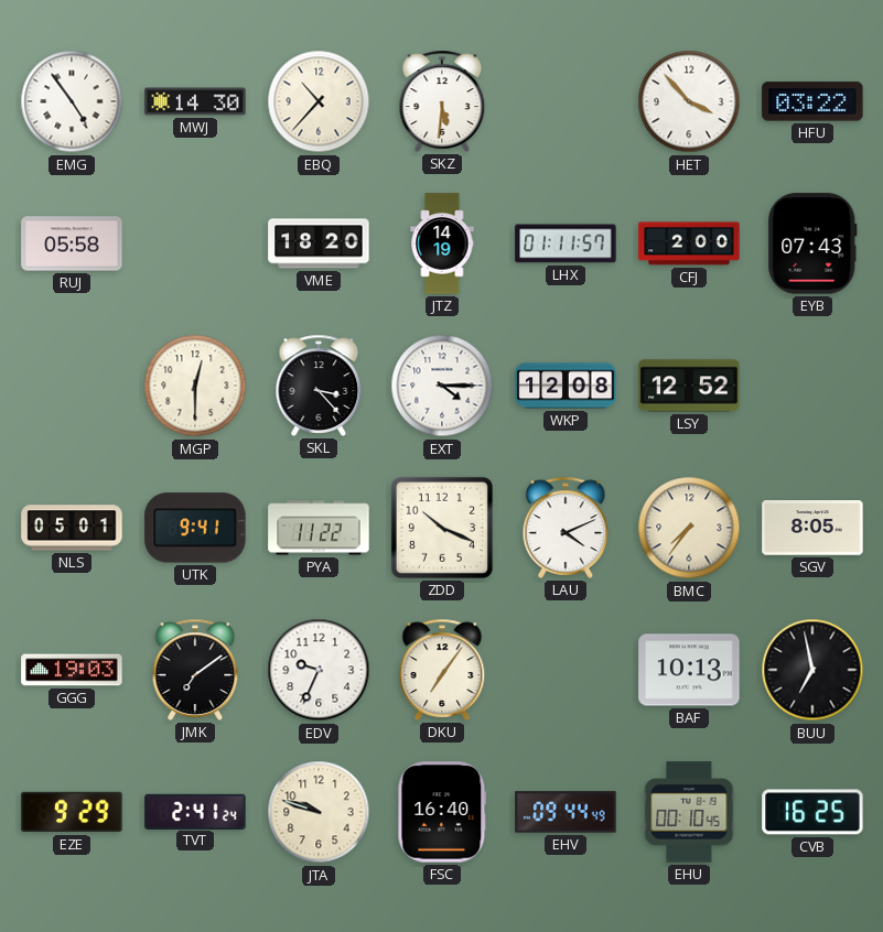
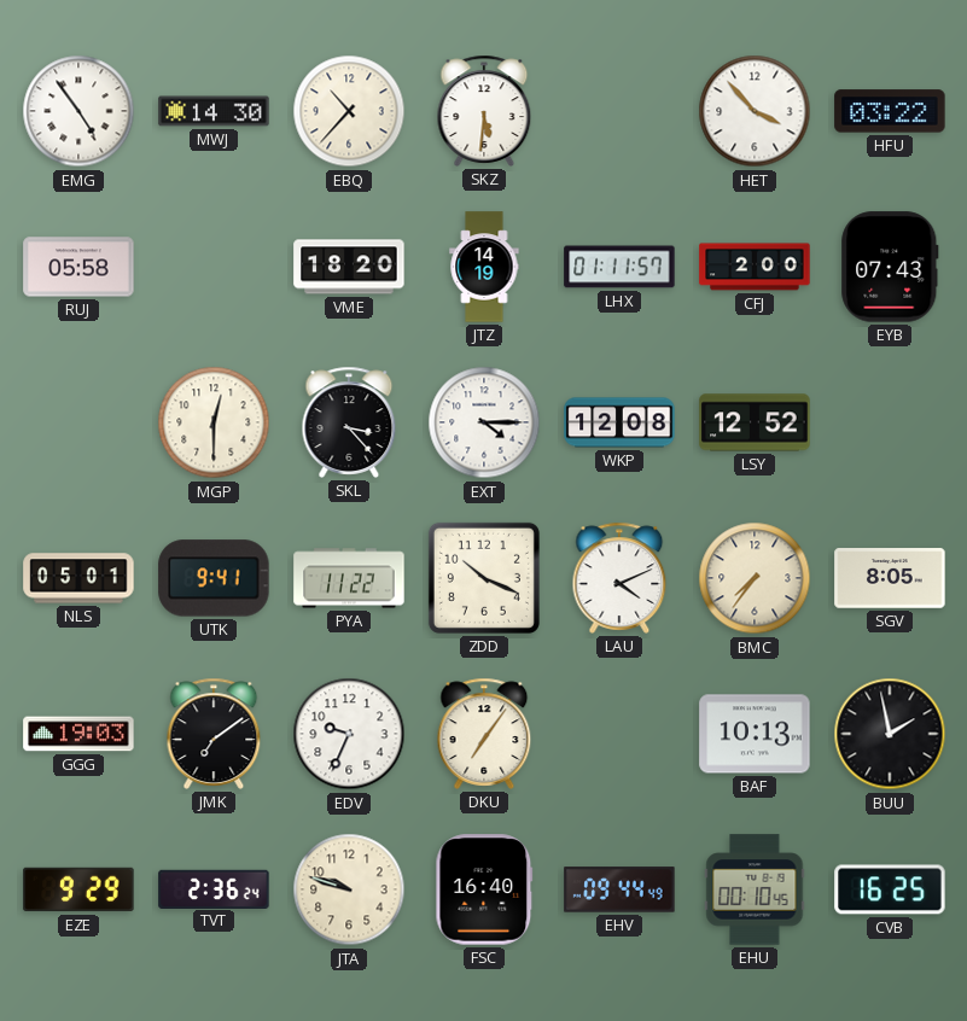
BUU: 6:58 -> 1:58
TVT: 2:41 -> 2:36
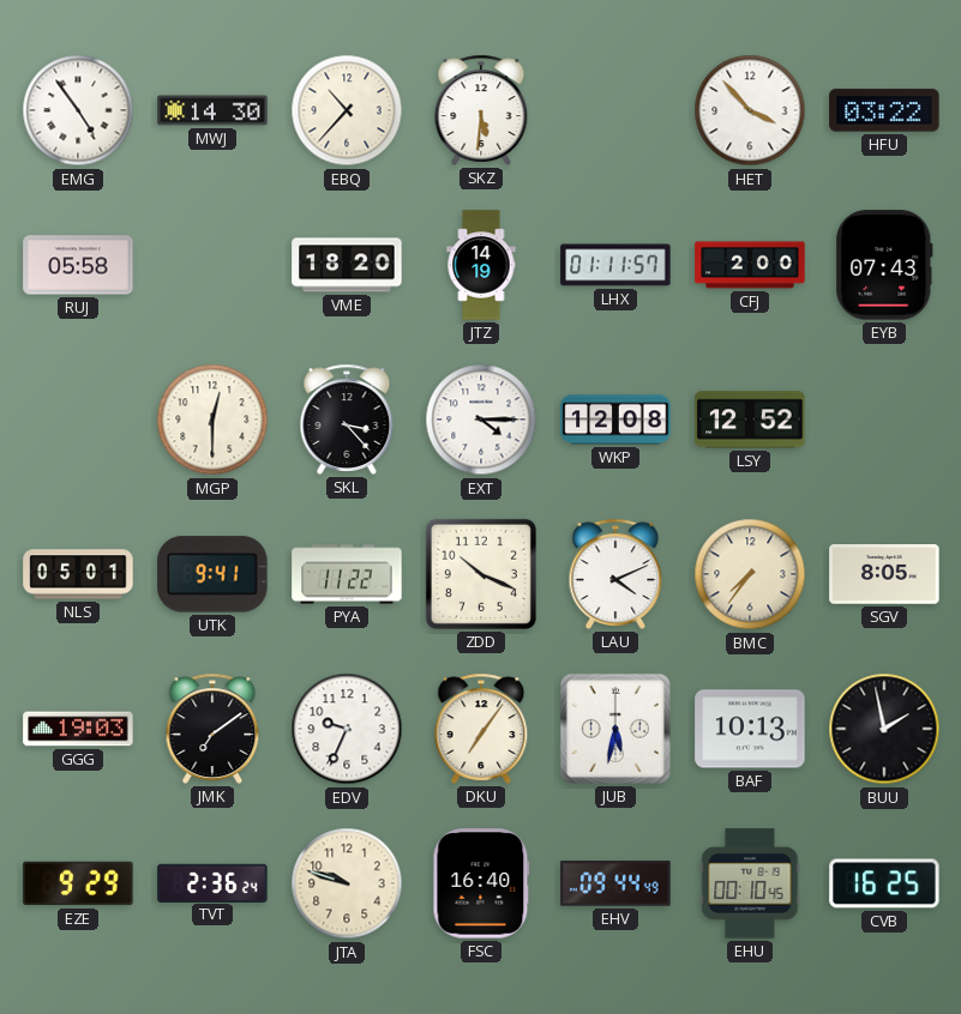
JUB: none -> 5:32
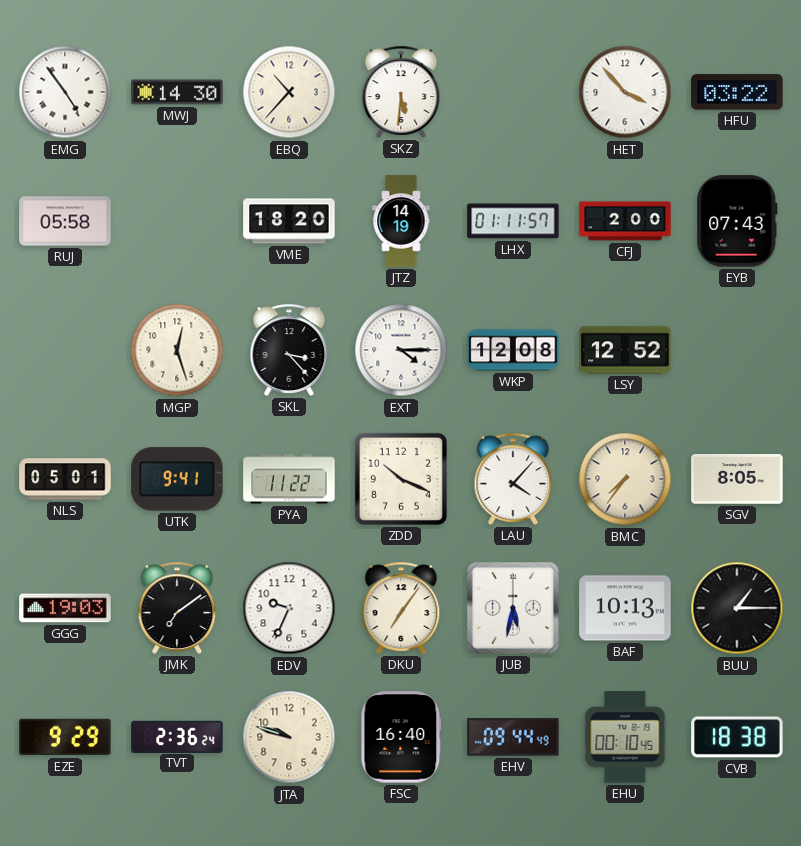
MGP: 12:30 -> 12:27
LAU: 4:11 -> 4:07
BUU: 1:58 -> 1:15
CVB: 16:25 -> 18:38
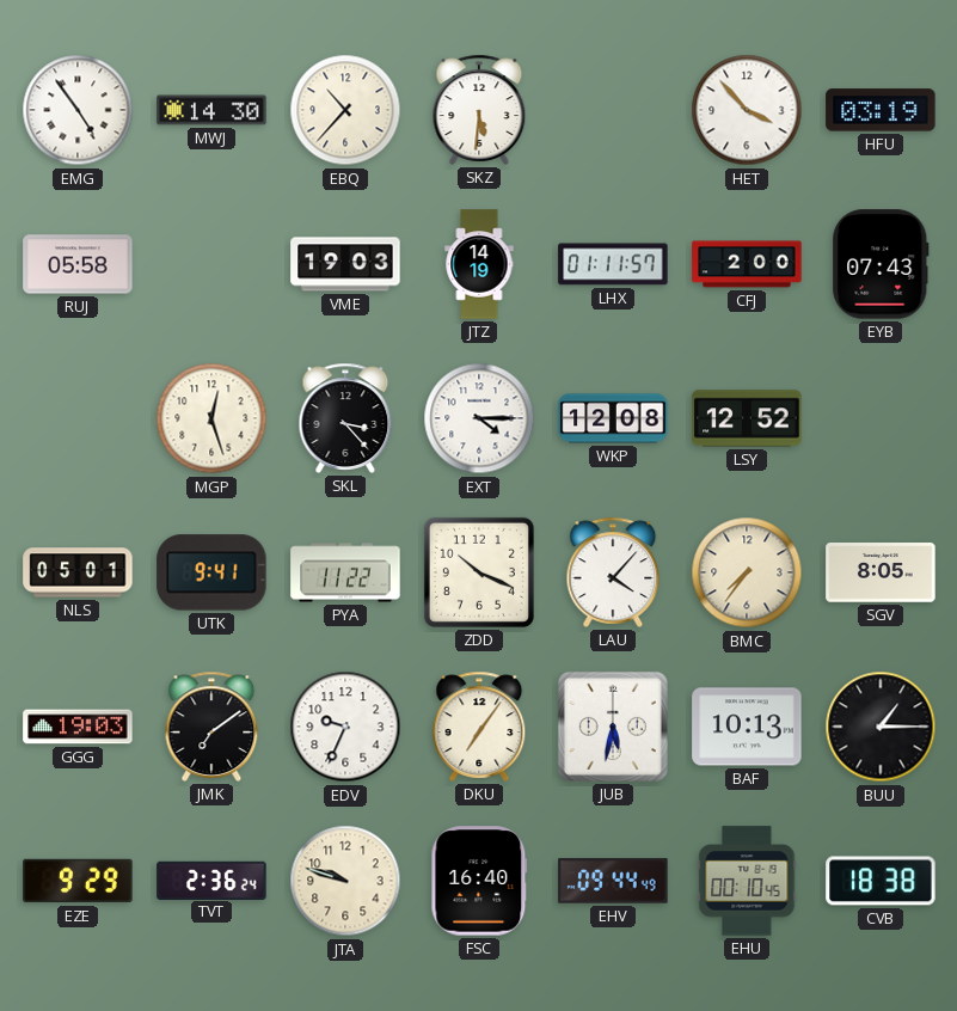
HFU: 03:22 -> 03:19
VME: 18:20 -> 19:03
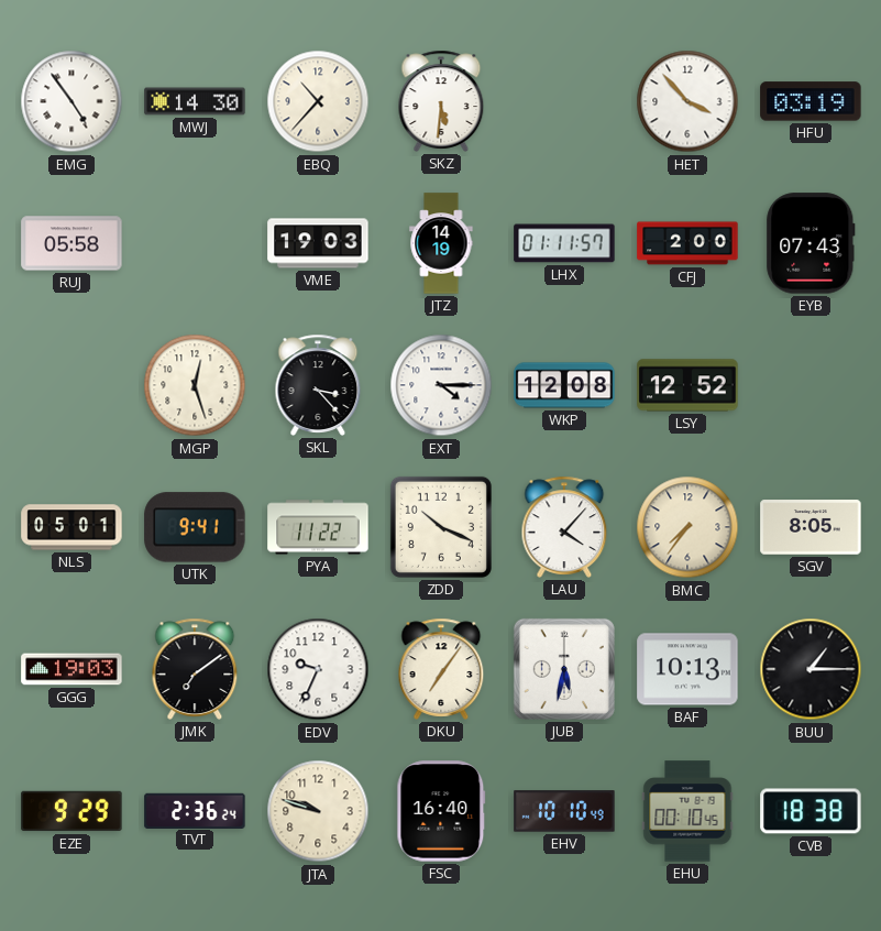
EHV: 09:44 -> 10:10
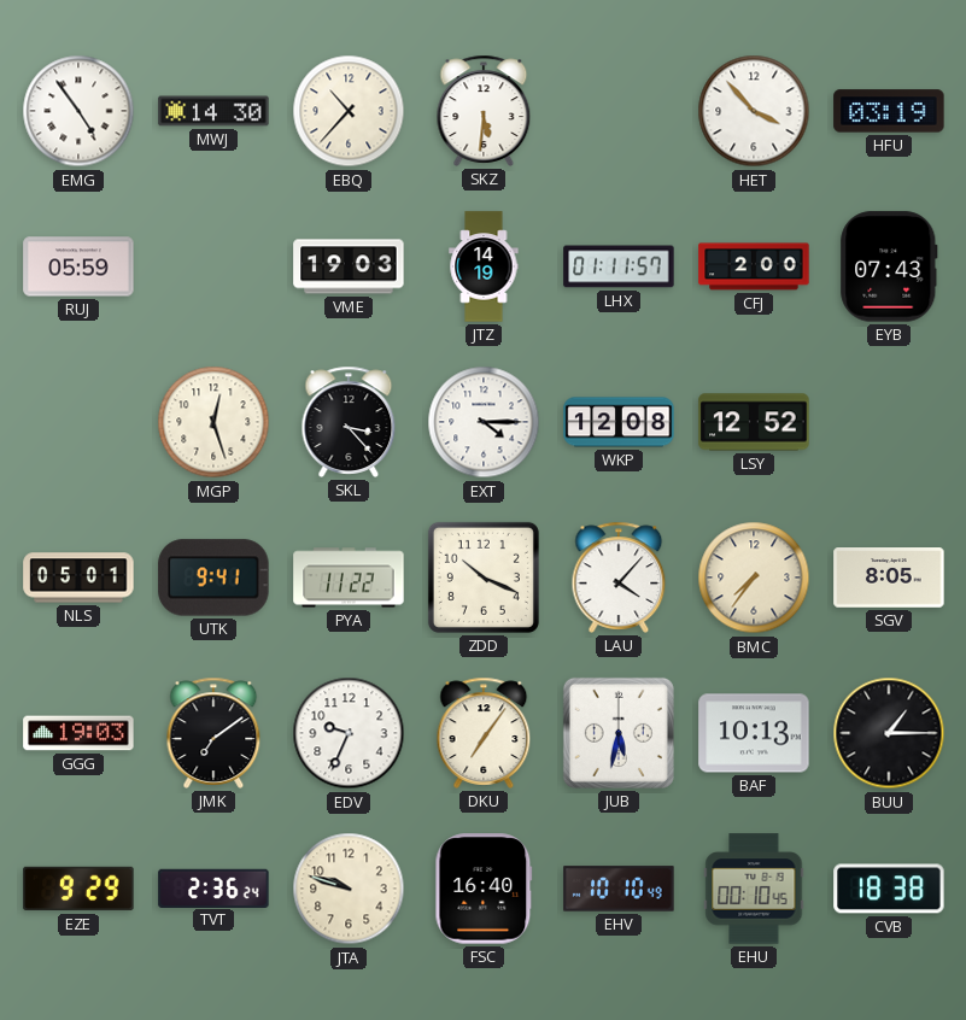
RUJ: 05:58 -> 05:59
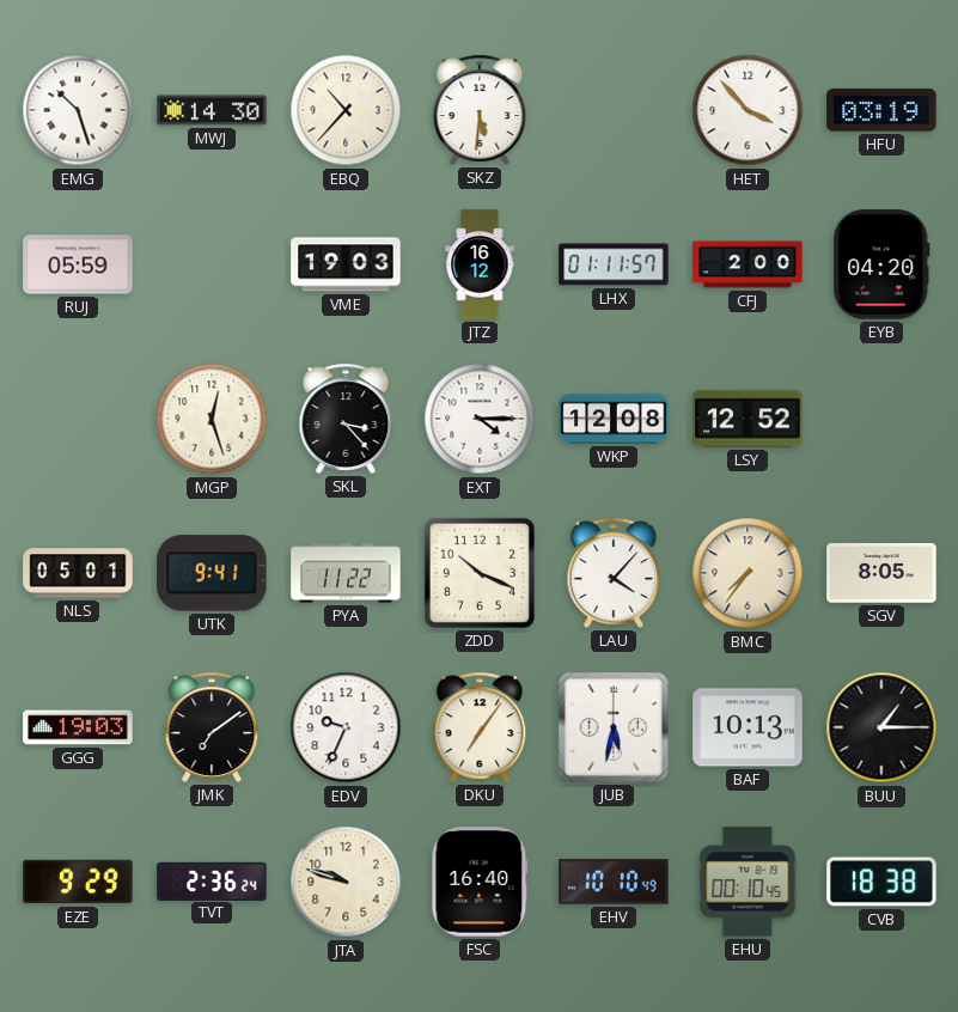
EMG: 4:54 -> 10:27
JTZ: 14:19 -> 16:12
EYB: 07:43 -> 04:20
